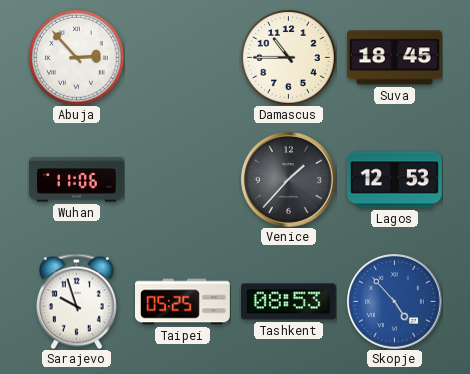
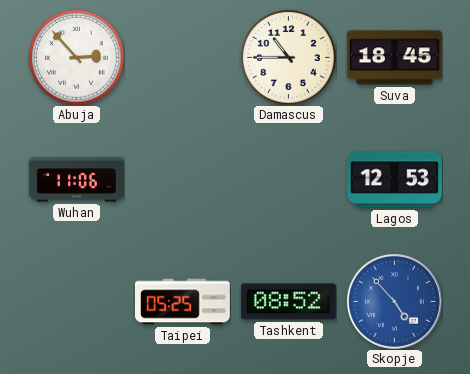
Venice: 1:37 -> none
Sarajevo: 9:57 -> none
Tashkent: 08:53 -> 08:52
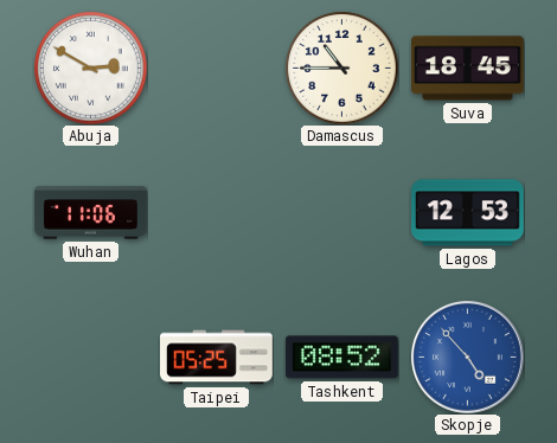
Abuja: 2:53 -> 2:50
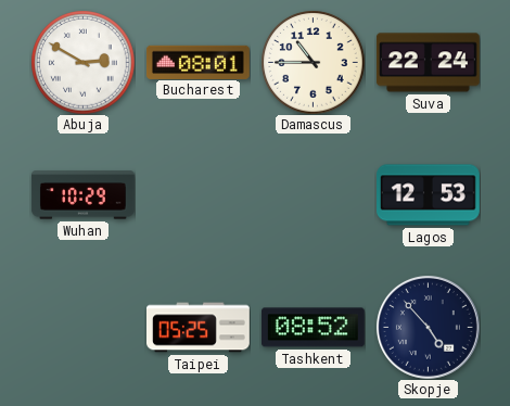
Bucharest: none -> 08:01
Suva: 18:45 -> 22:24
Wuhan: 11:06 -> 10:29
Skopje dial: blue -> navy
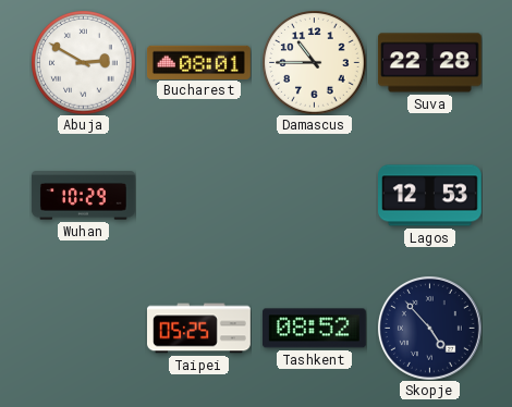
Suva: 22:24 -> 22:28
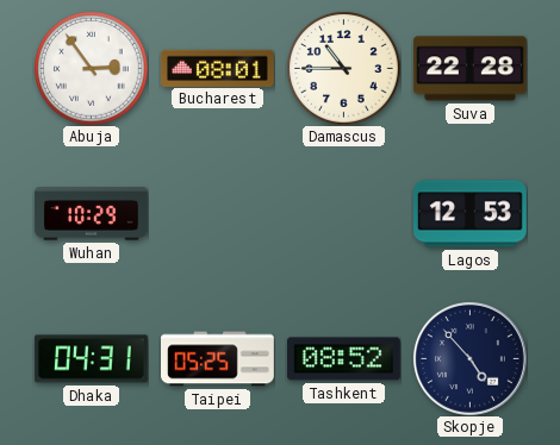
Abuja: 2:50 -> 2:54
Dhaka: none -> 04:31
